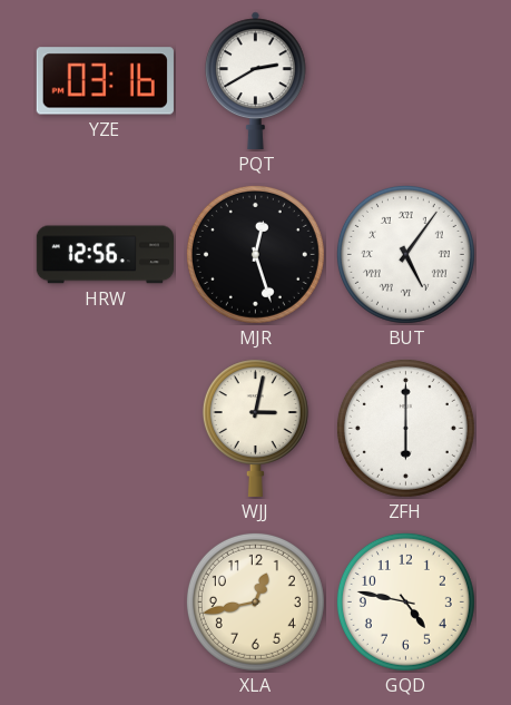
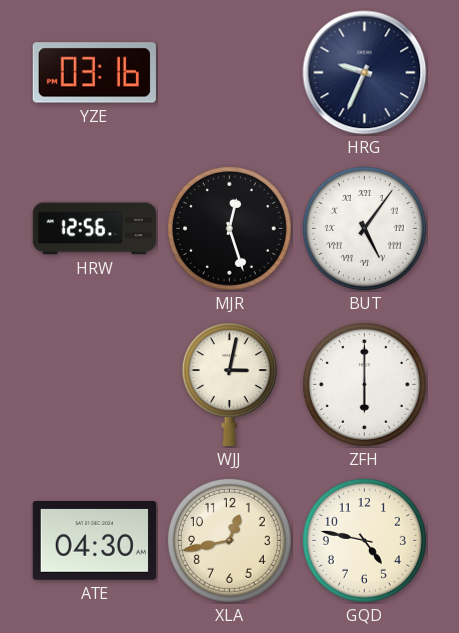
PQT: 2:40 -> none
HRG: none -> 9:34
ATE: none -> 04:30
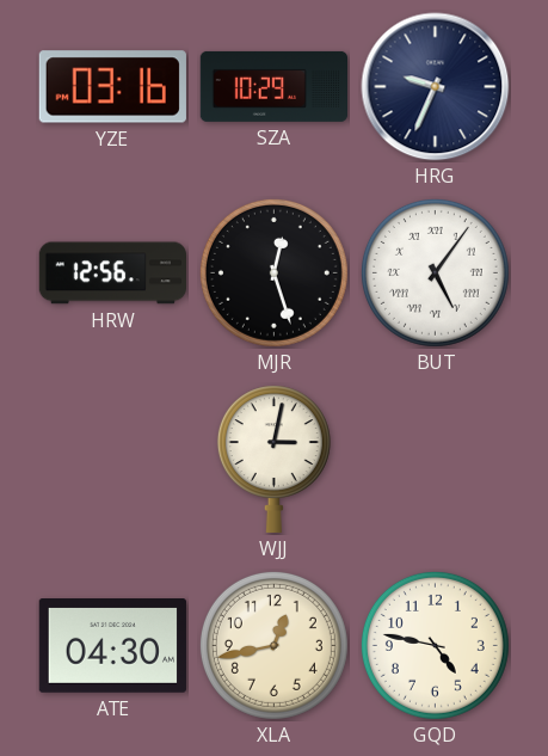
SZA: none -> 10:29
ZFH: 6:00 -> none
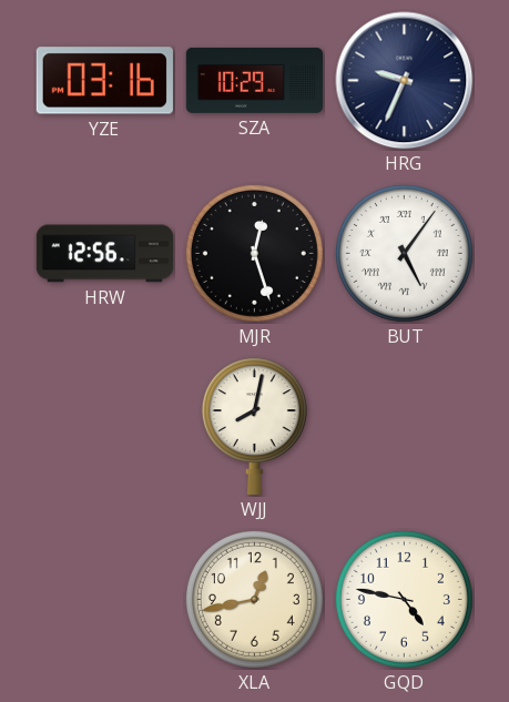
WJJ: 3:02 -> 8:02
ATE: 04:30 -> none
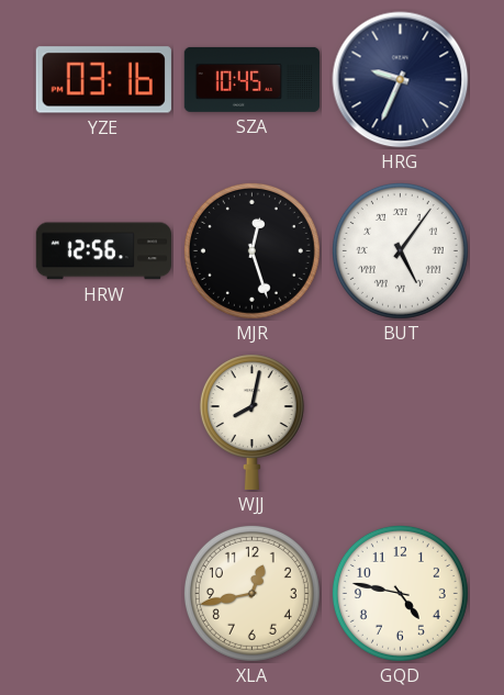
SZA: 10:29 -> 10:45
